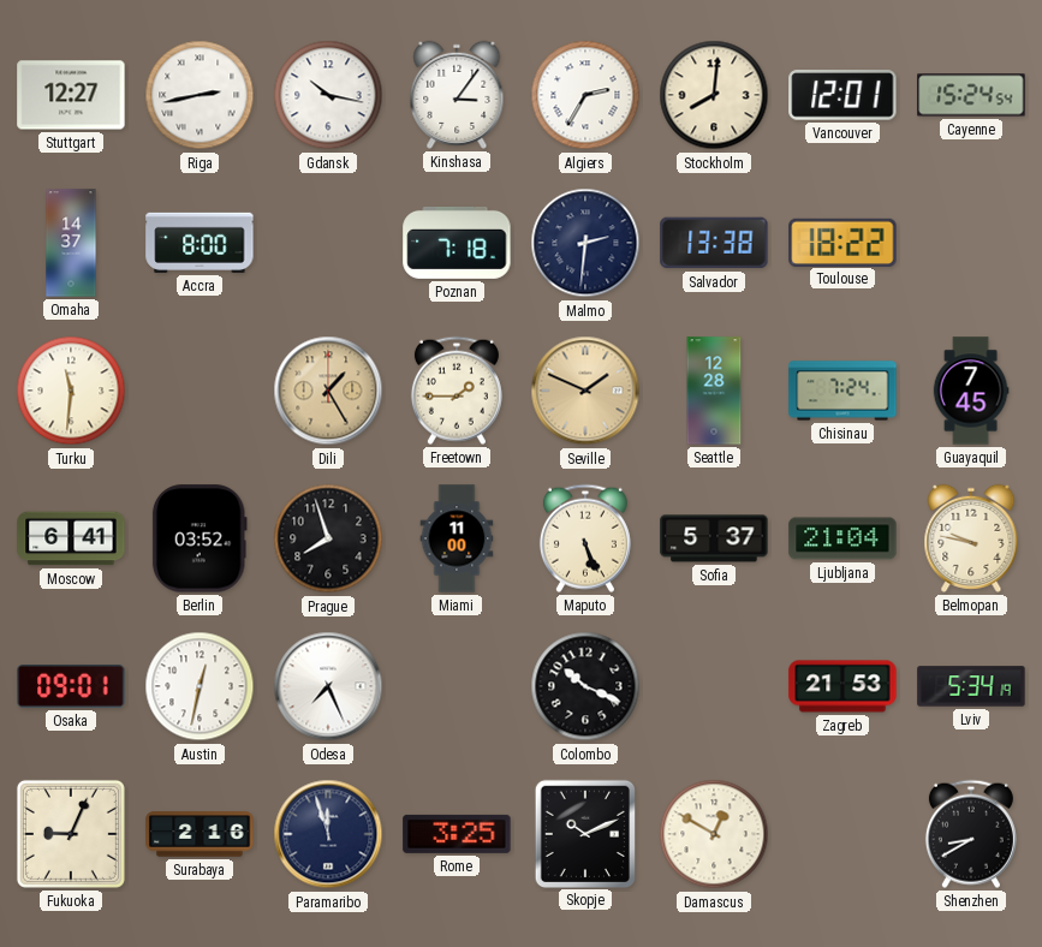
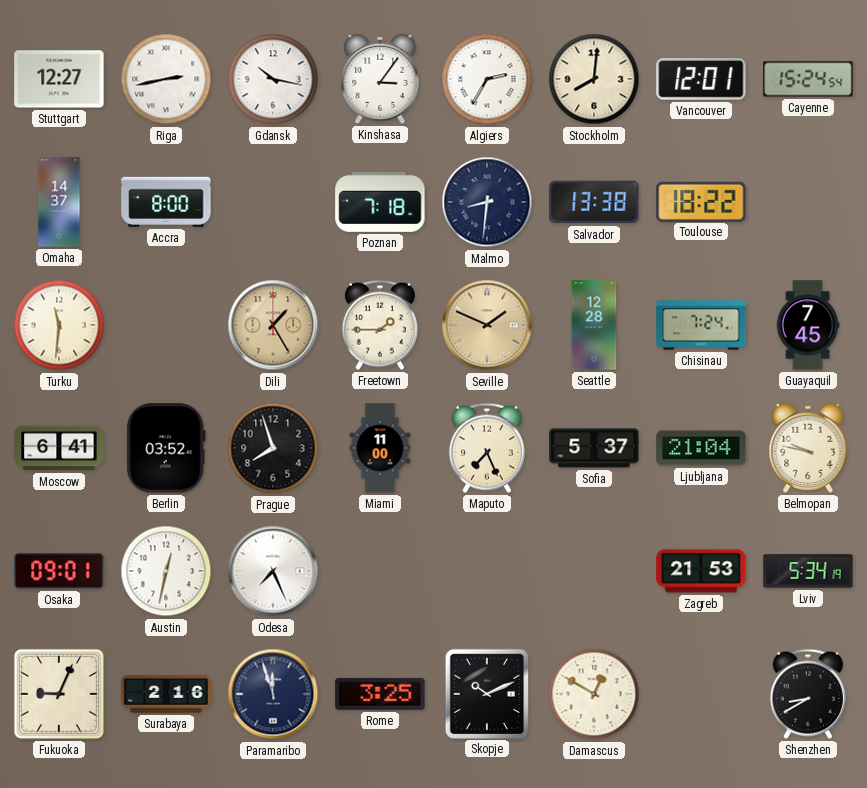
Malmo: 2:31 -> 8:31
Maputo: 5:26 -> 7:26
Colombo: 10:19 -> none
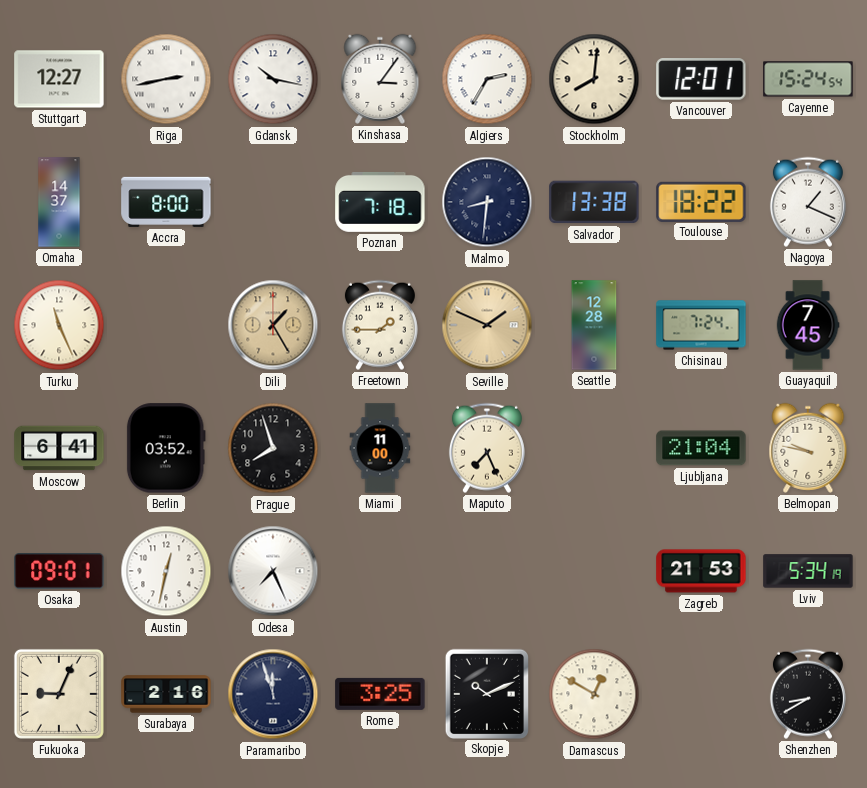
Nagoya: none -> 1:19
Turku: 11:31 -> 11:26
Sofia: 5:37 -> none
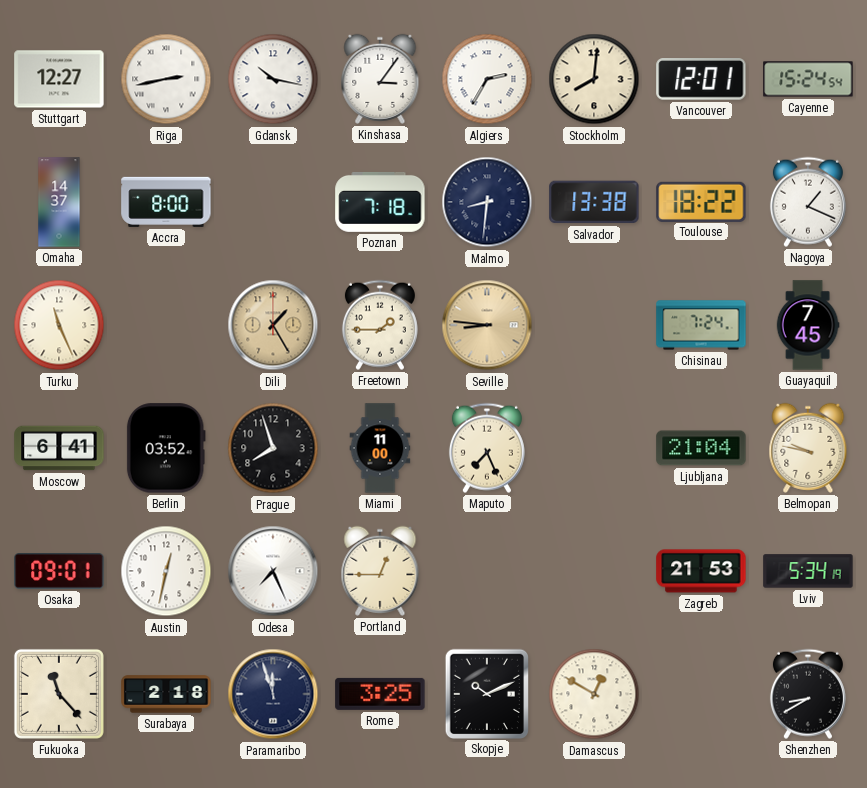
Seville: 1:49 -> 8:46
Seattle: 12:28 -> none
Portland: none -> 12:45
Fukuoka: 9:04 -> 11:23
Surabaya: 2:16 -> 2:18
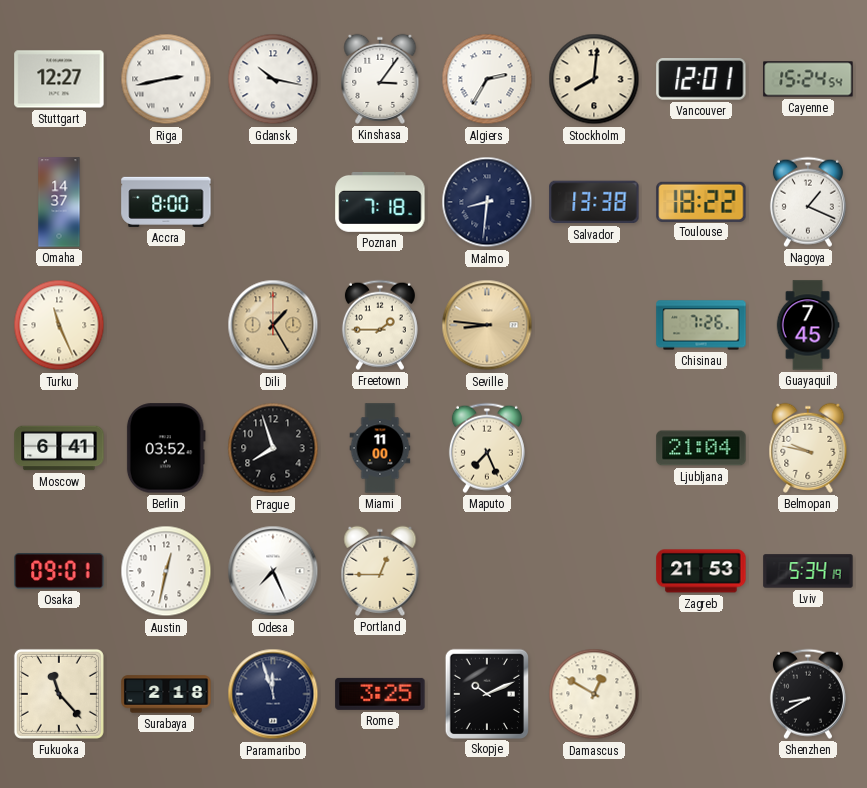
Chisinau: 7:24 -> 7:26
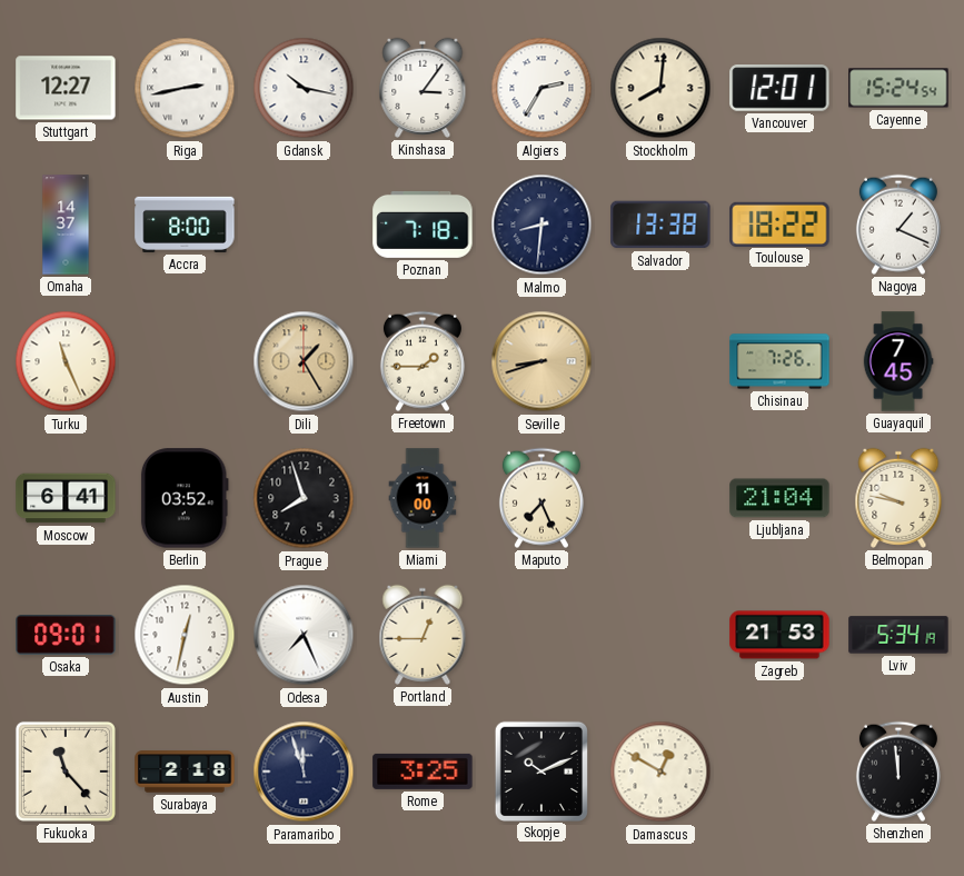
Seville: 8:46 -> 8:42
Shenzhen: 8:40 -> 11:59
